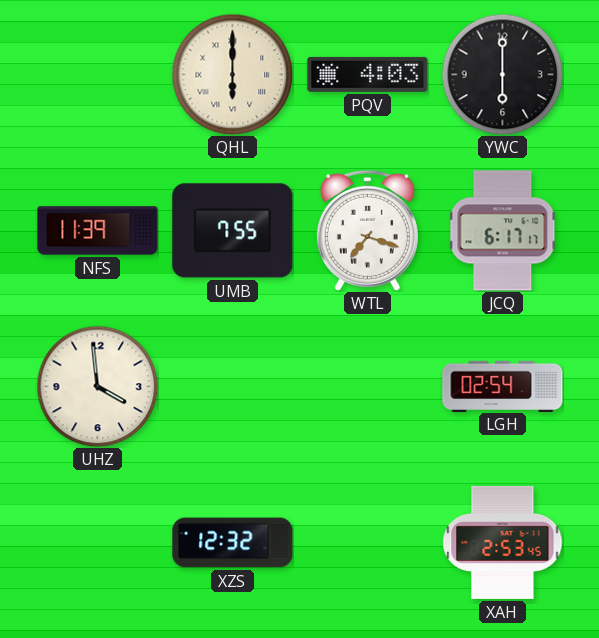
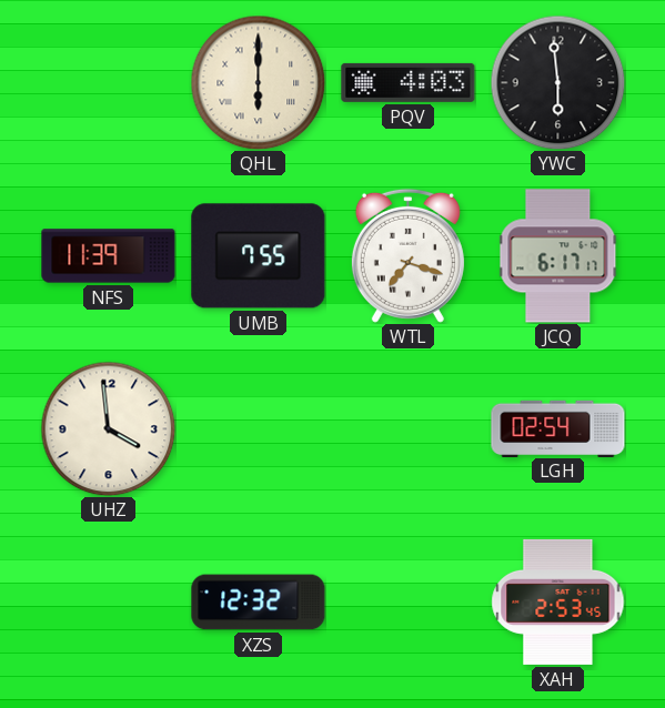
YWC: 6:00 -> 5:59
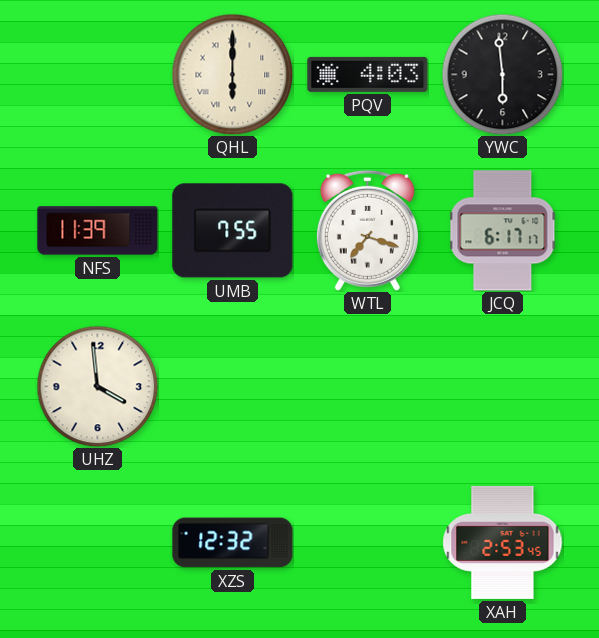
LGH: 02:54 -> none
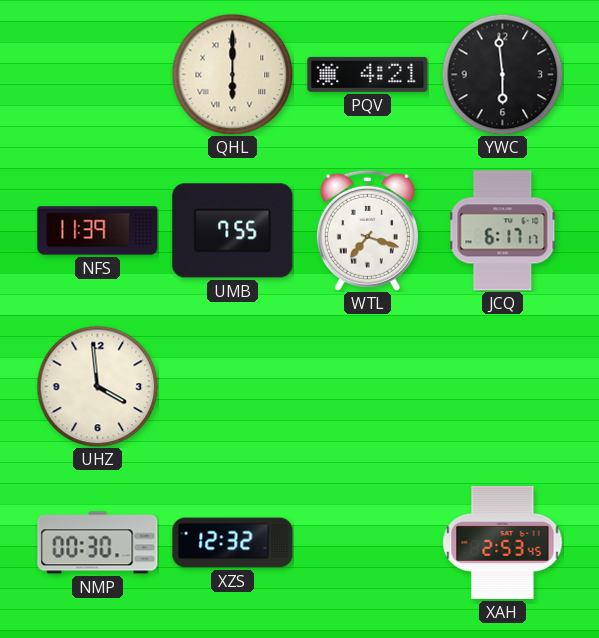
PQV: 4:03 -> 4:21
NMP: none -> 00:30
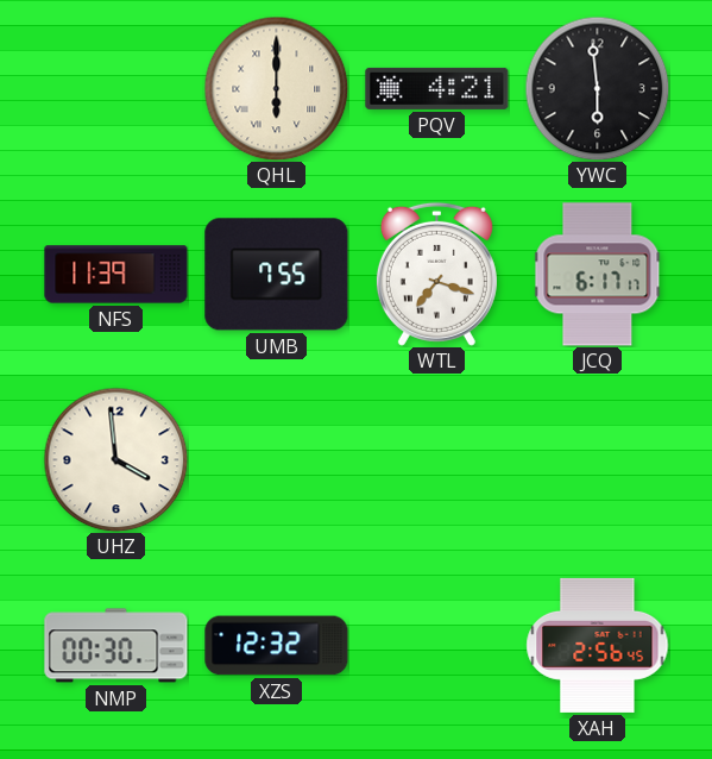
XAH: 2:53 -> 2:56
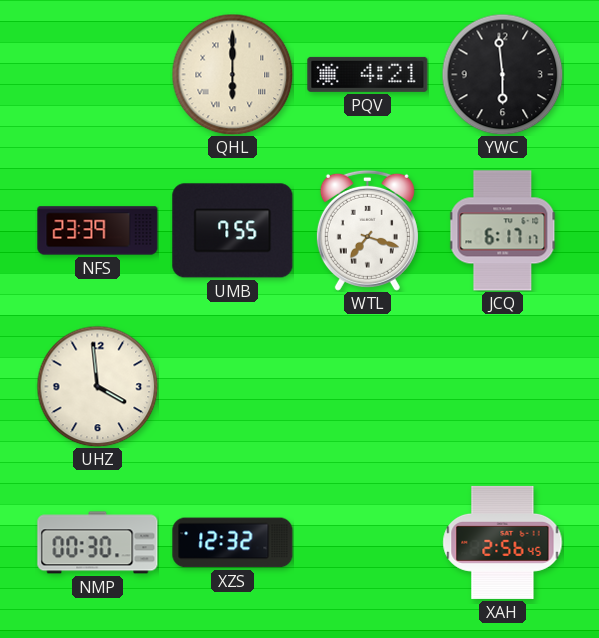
NFS: 11:39 -> 23:39
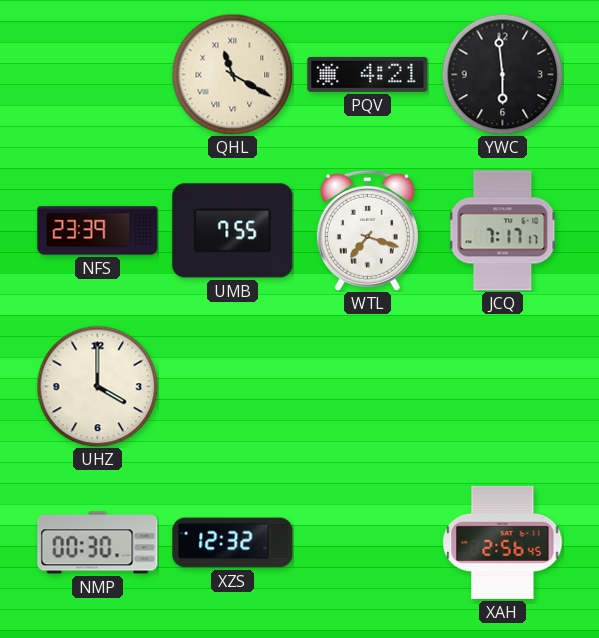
QHL: 6:00 -> 11:20
JCQ: 6:17 -> 7:17
UHZ: 3:59 -> 4:00
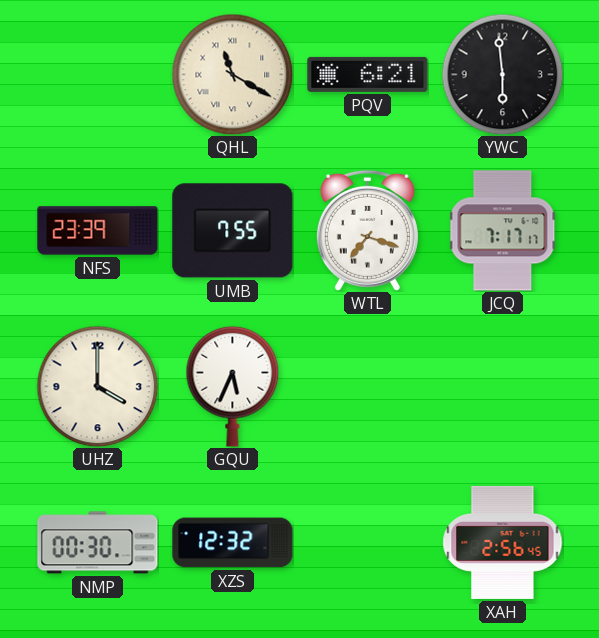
PQV: 4:21 -> 6:21
GQU: none -> 5:34
